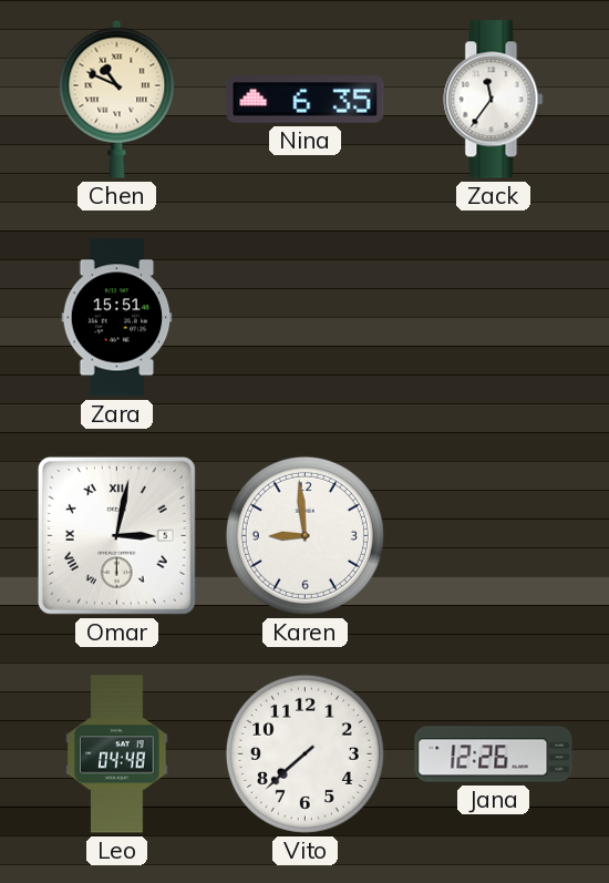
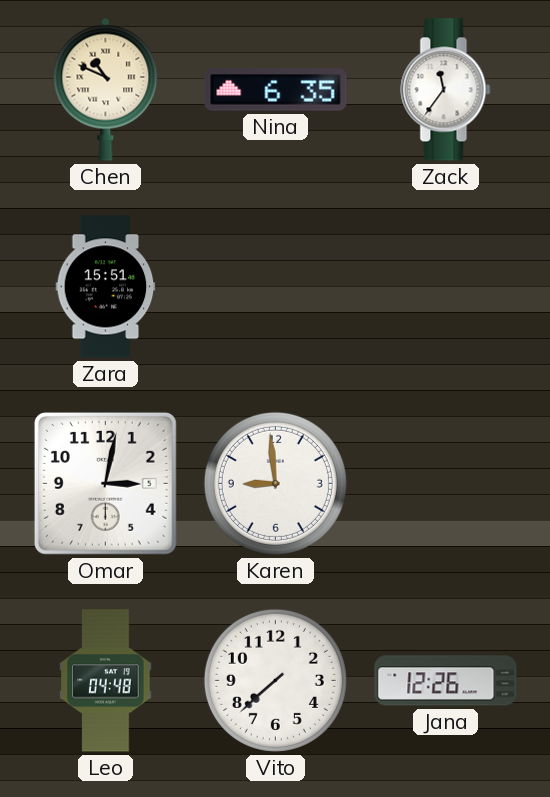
Omar numerals: Roman -> Arabic
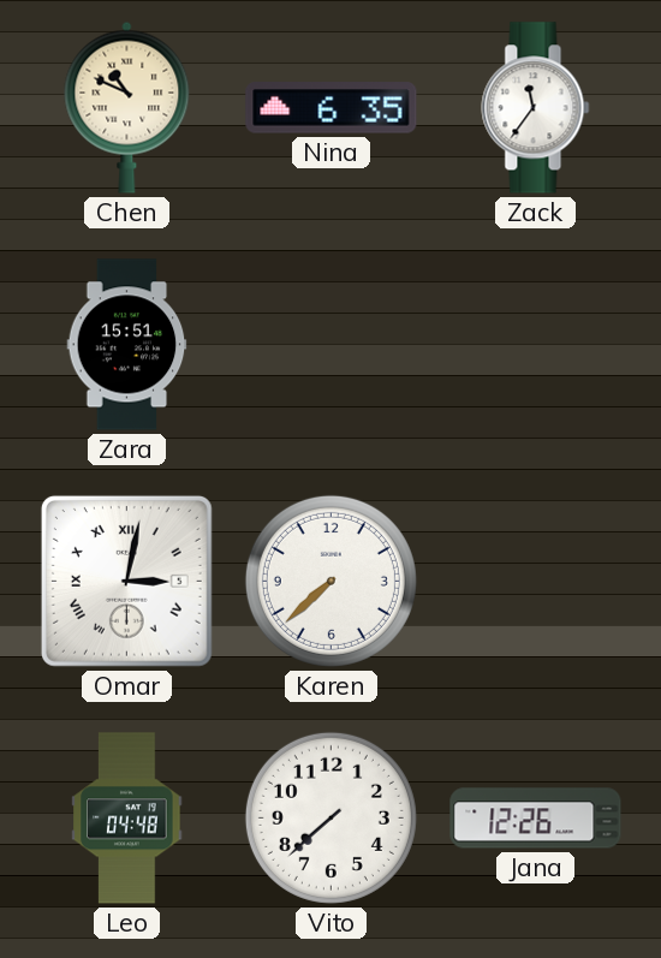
Omar numerals: Arabic -> Roman
Karen: 8:59 -> 7:38
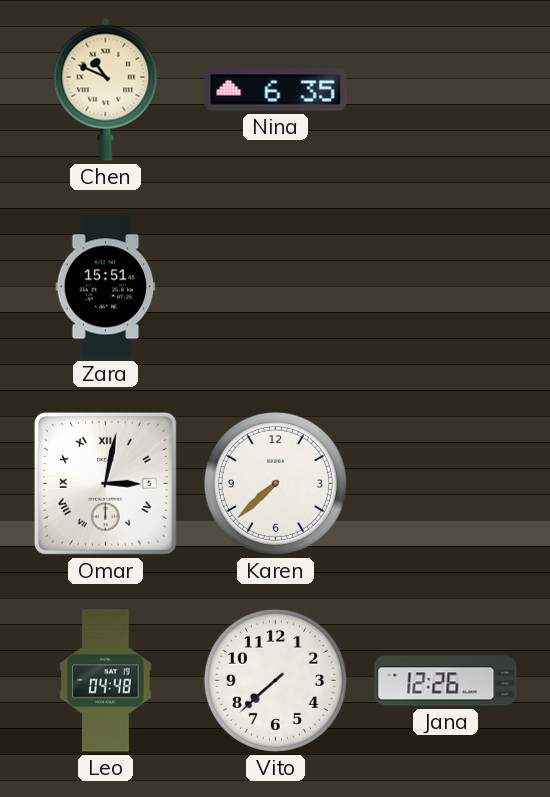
Zack: 11:36 -> none
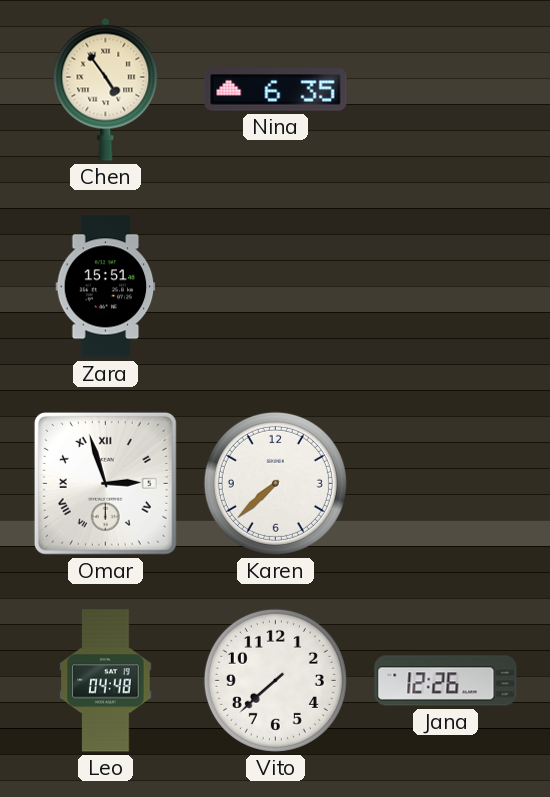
Chen: 10:49 -> 4:54
Omar: 3:02 -> 2:57
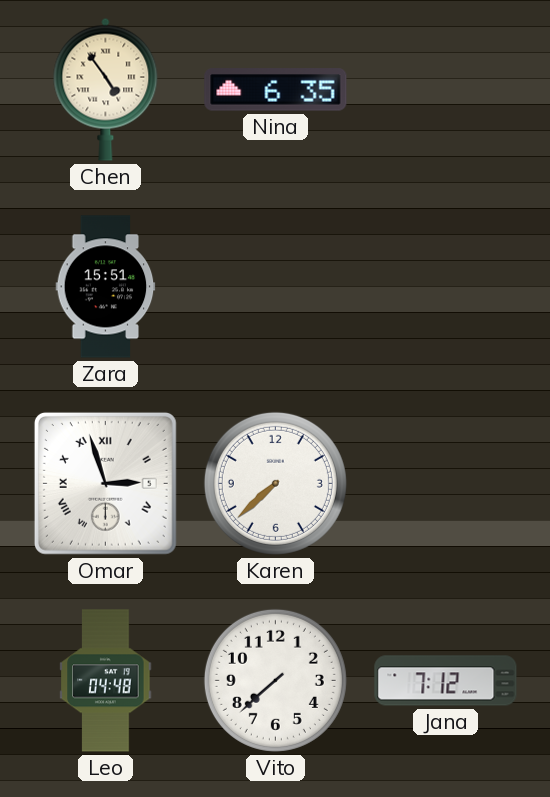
Jana: 12:26 -> 7:12
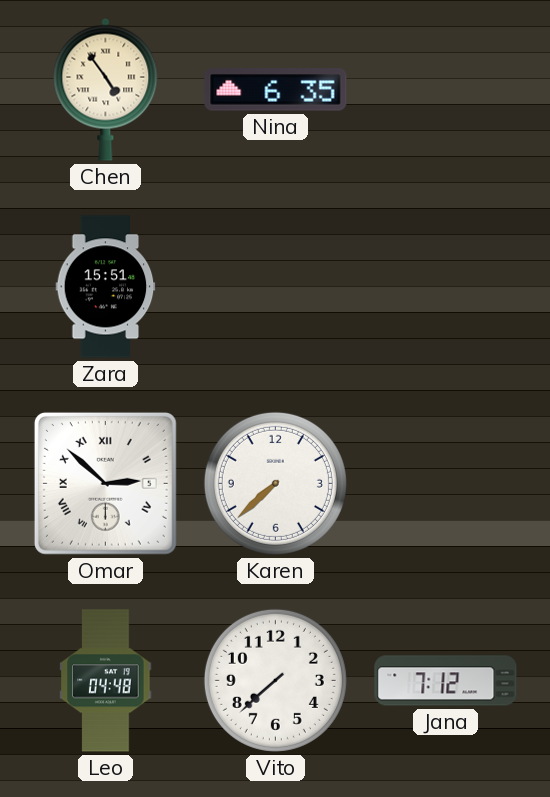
Omar: 2:57 -> 2:52
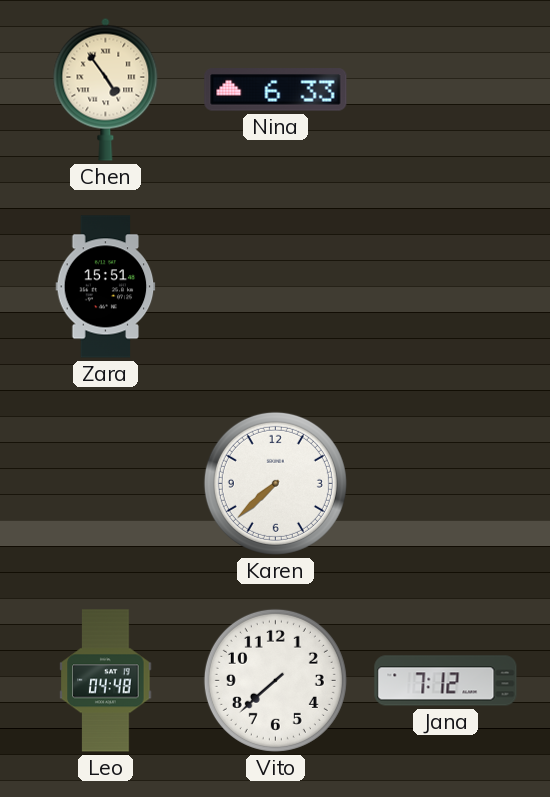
Nina: 6:35 -> 6:33
Omar: 2:52 -> none
